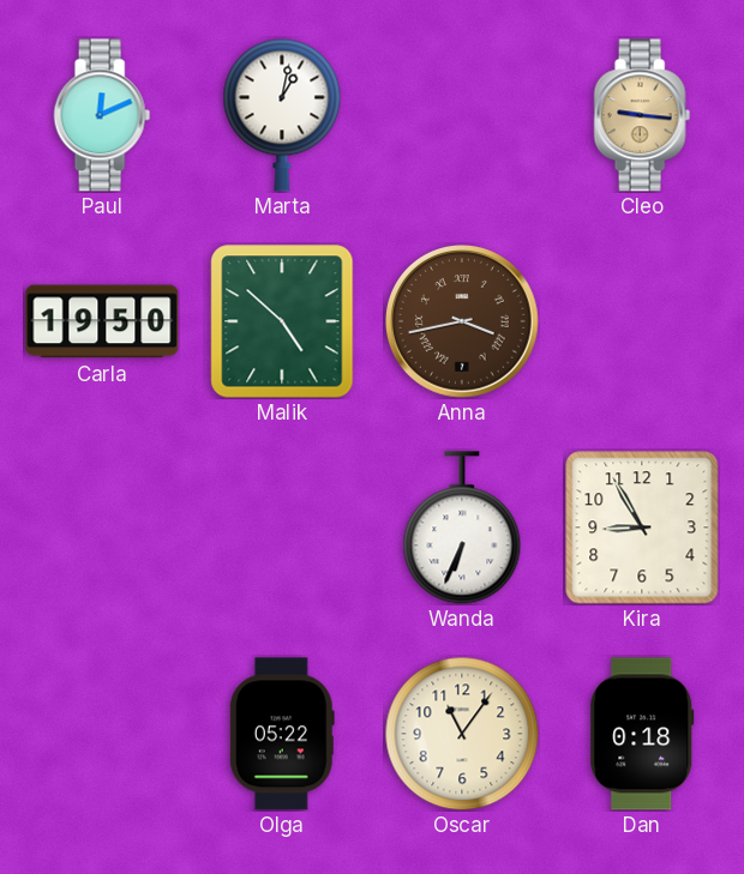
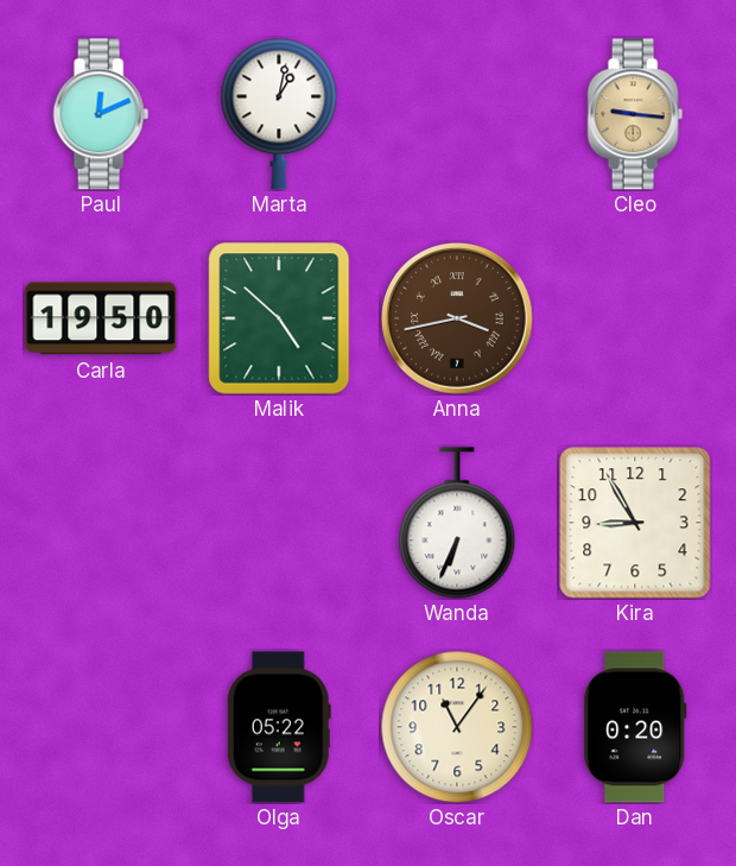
Dan: 0:18 -> 0:20
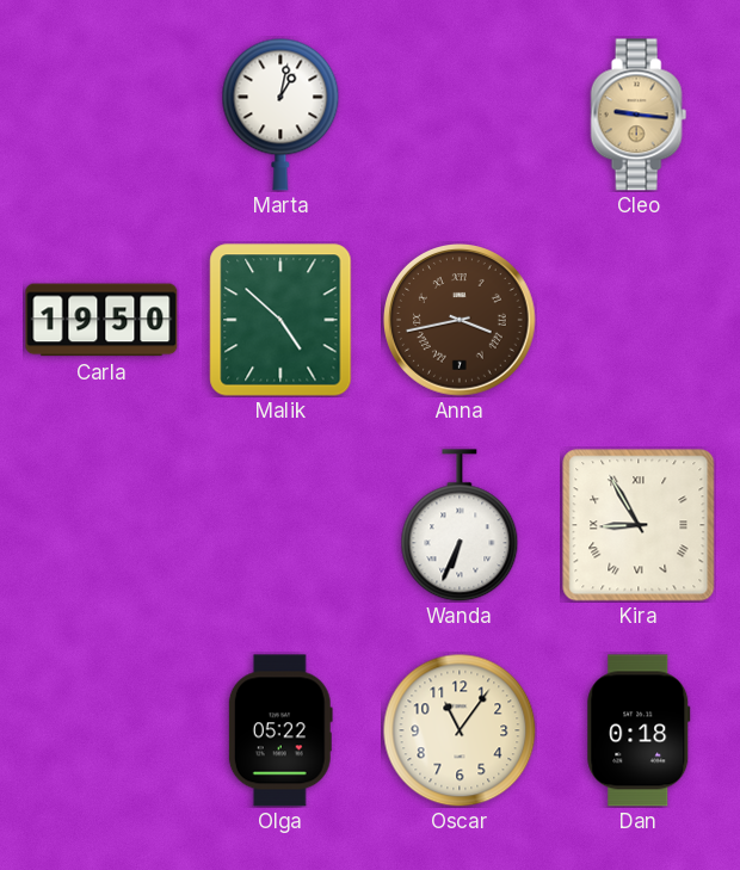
Paul: 12:11 -> none
Kira numerals: Arabic -> Roman
Dan: 0:20 -> 0:18
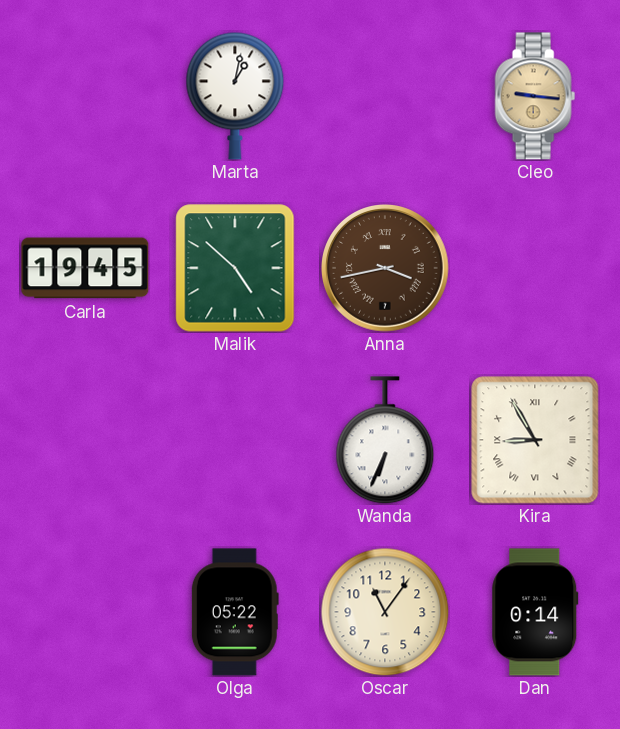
Carla: 19:50 -> 19:45
Dan: 0:18 -> 0:14
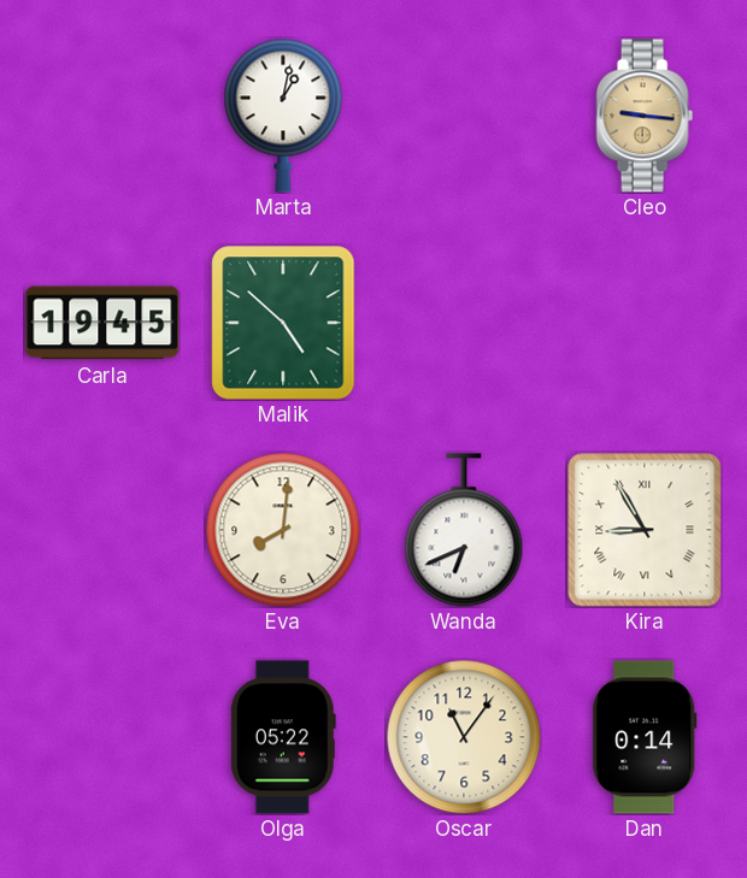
Anna: 3:43 -> none
Eva: none -> 8:01
Wanda: 6:34 -> 6:41
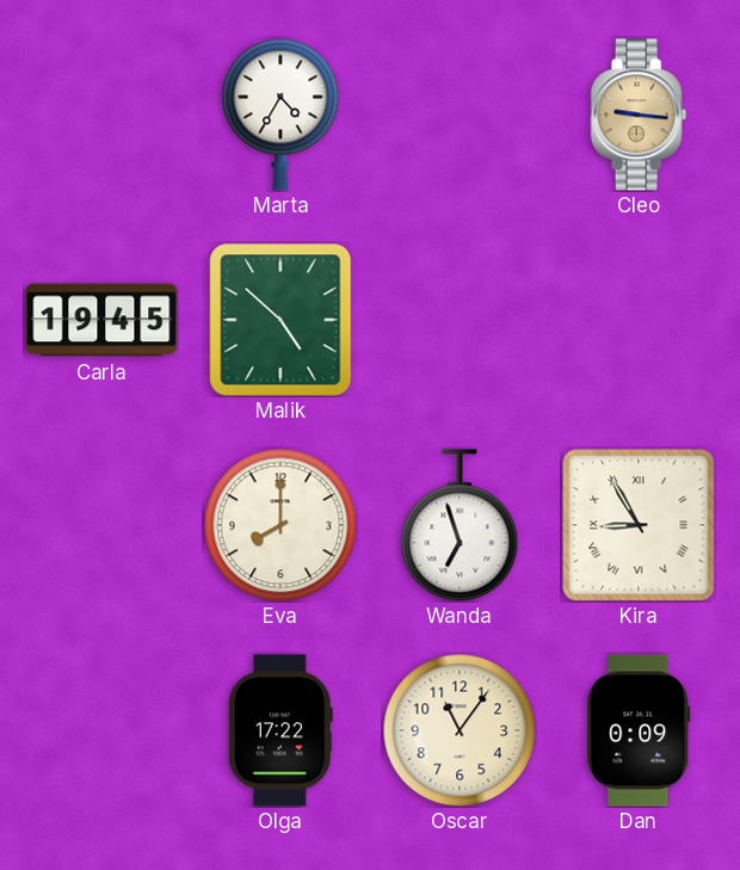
Marta: 1:02 -> 4:35
Eva: 8:01 -> 8:00
Wanda: 6:41 -> 6:57
Olga: 05:22 -> 17:22
Dan: 0:14 -> 0:09
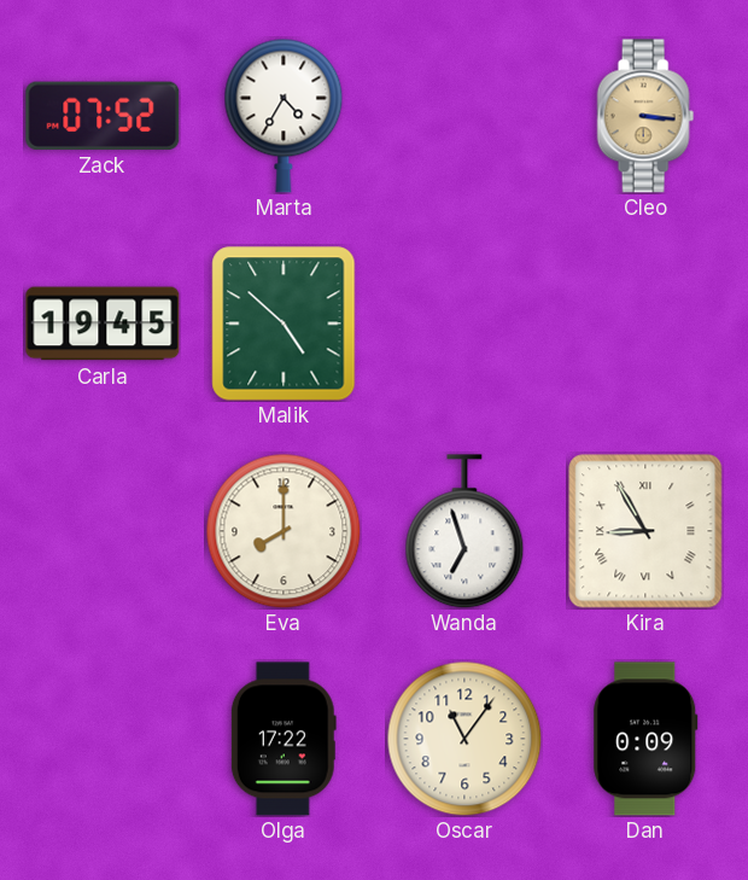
Zack: none -> 07:52
Cleo: 9:16 -> 3:16
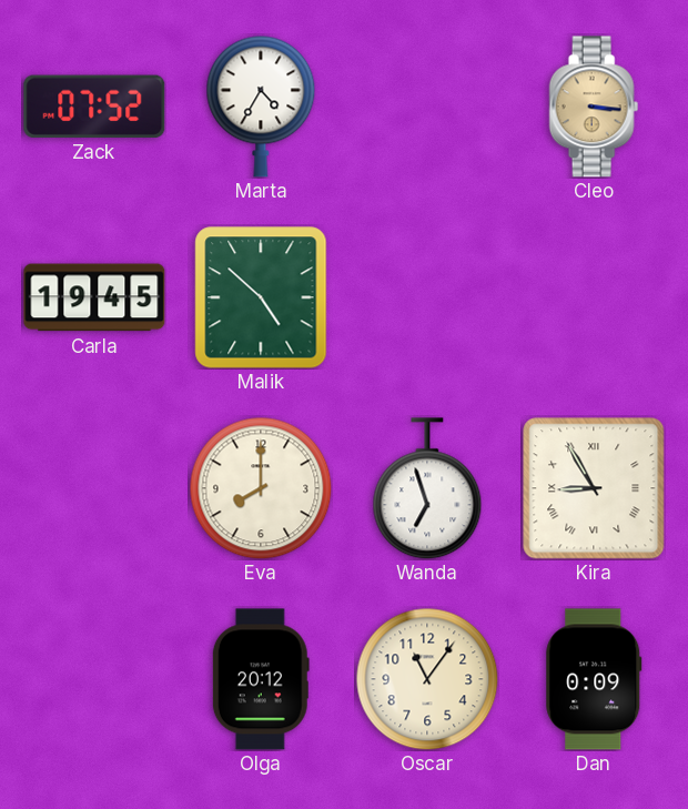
Olga: 17:22 -> 20:12
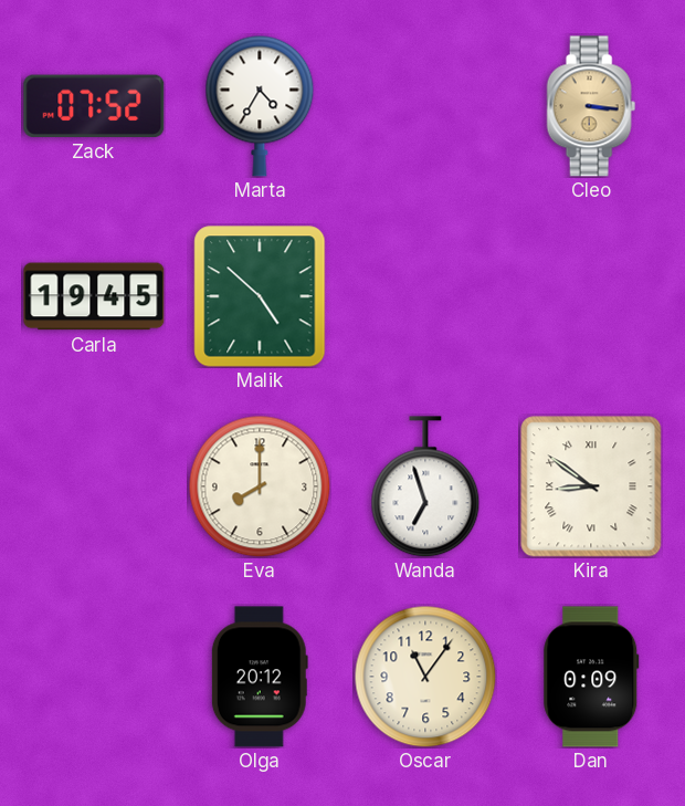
Kira: 8:55 -> 8:51
